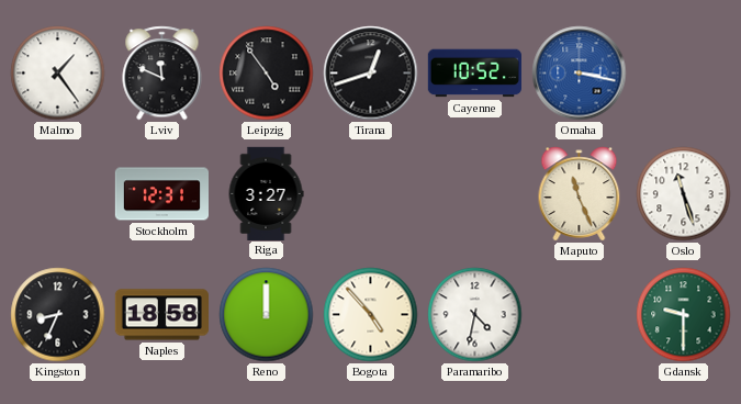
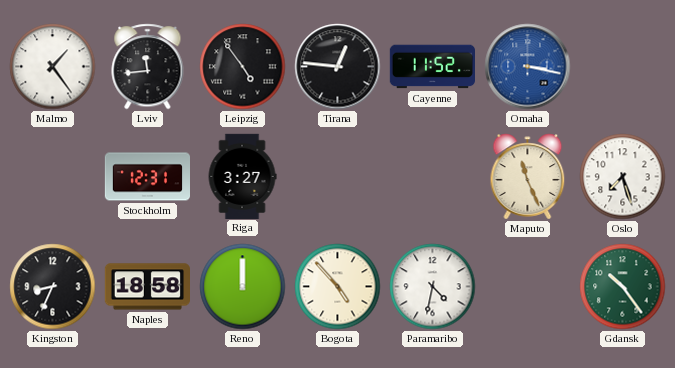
Lviv: 11:49 -> 11:44
Tirana: 12:42 -> 12:46
Cayenne: 10:52 -> 11:52
Oslo: 11:27 -> 7:27
Gdansk: 9:30 -> 10:24
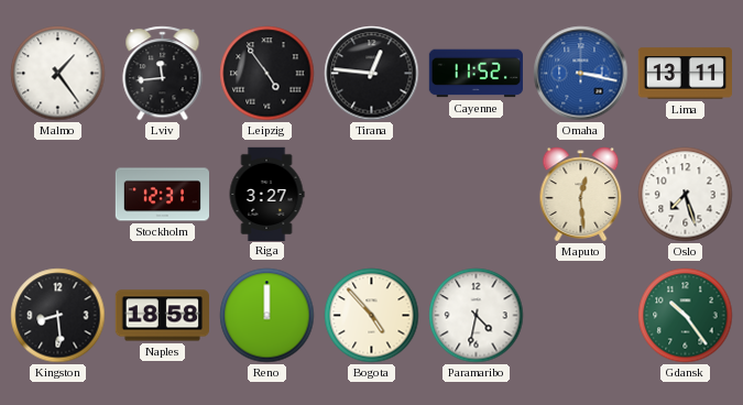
Lima: none -> 13:11
Maputo: 11:26 -> 12:29
Kingston: 8:34 -> 8:29
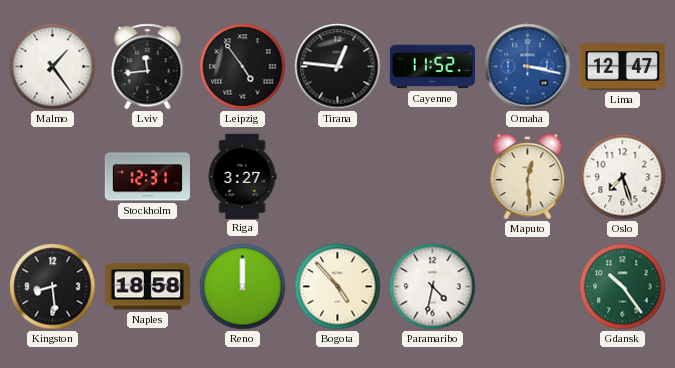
Lima: 13:11 -> 12:47
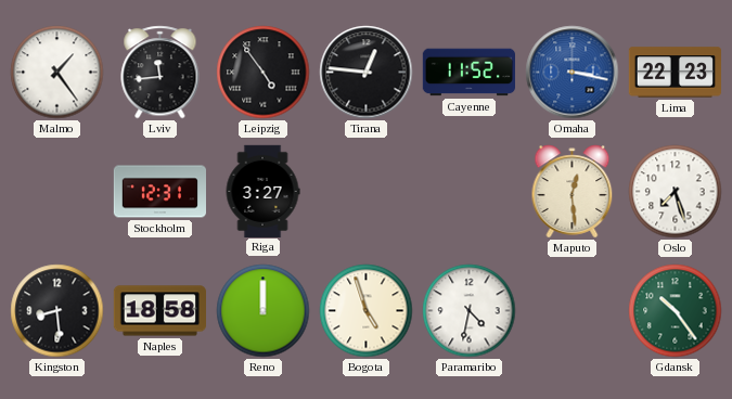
Lima: 12:47 -> 22:23
Bogota: 4:53 -> 4:57
